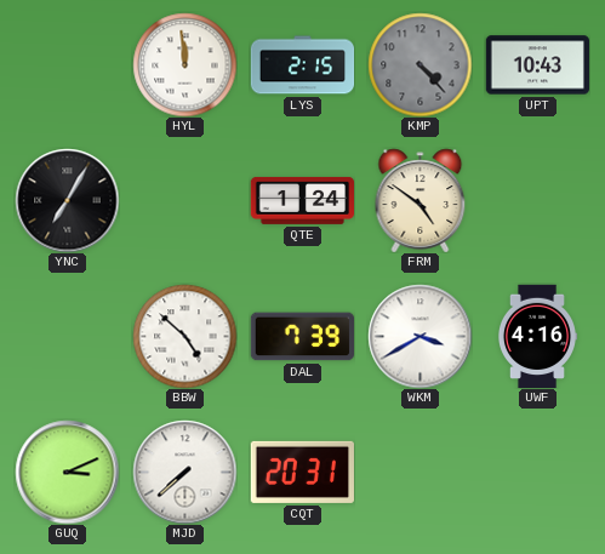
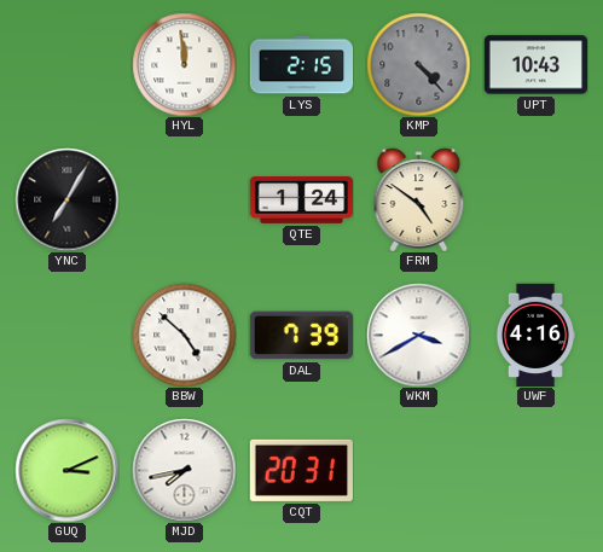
MJD: 7:38 -> 7:43
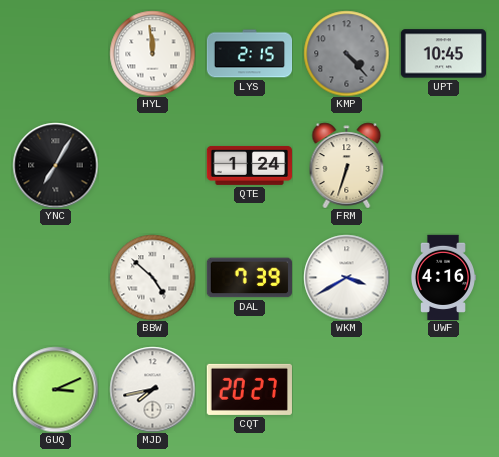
UPT: 10:43 -> 10:45
FRM: 4:51 -> 6:33
CQT: 20:31 -> 20:27
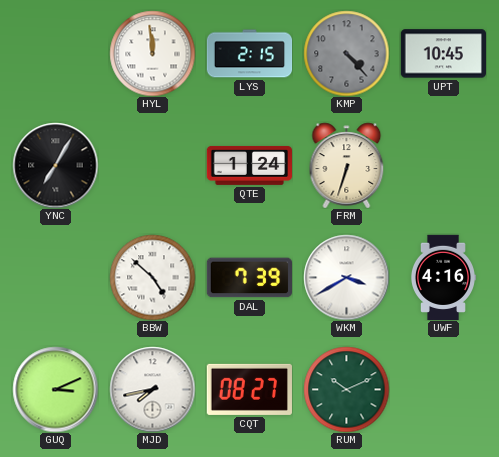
CQT: 20:27 -> 08:27
RUM: none -> 10:11
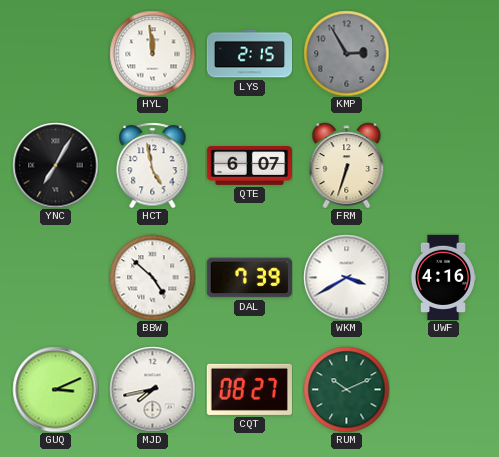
KMP: 4:23 -> 2:55
UPT: 10:45 -> none
HCT: none -> 4:58
QTE: 1:24 -> 6:07
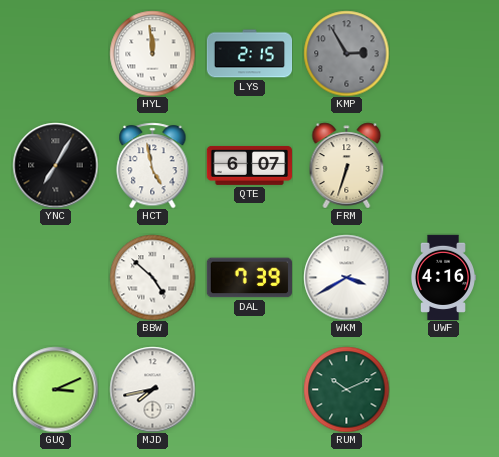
CQT: 08:27 -> none
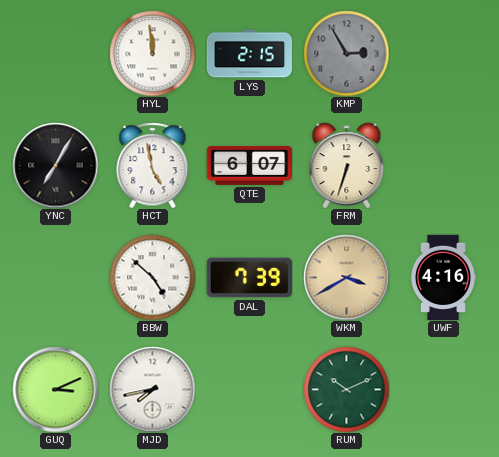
WKM dial: white -> champagne
